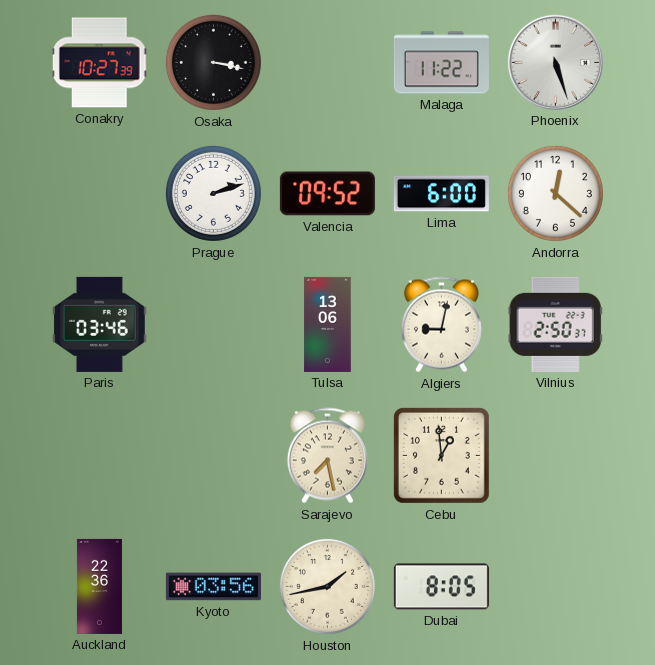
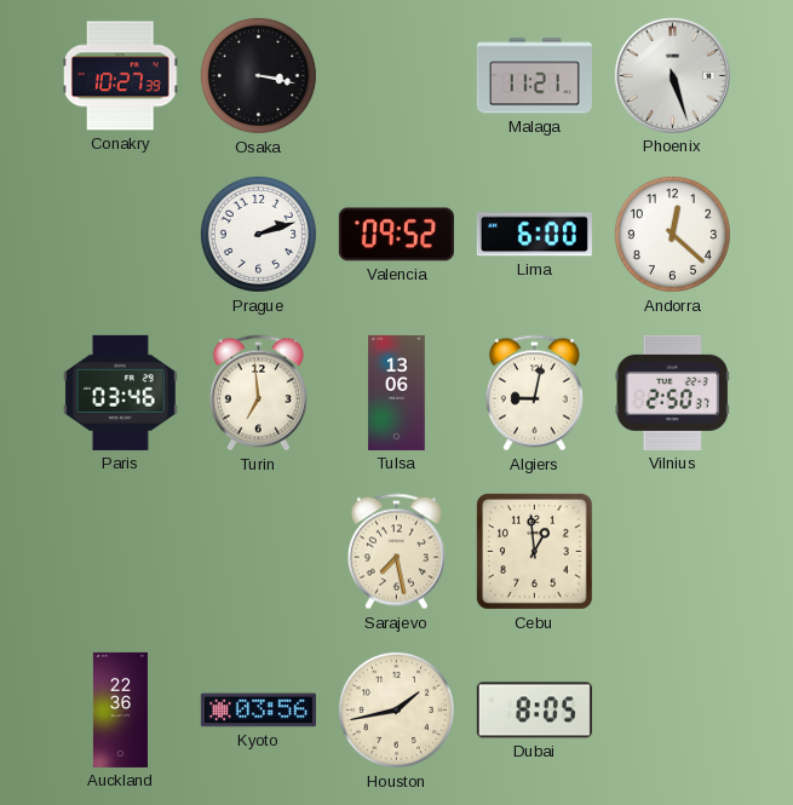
Malaga: 11:22 -> 11:21
Turin: none -> 6:59
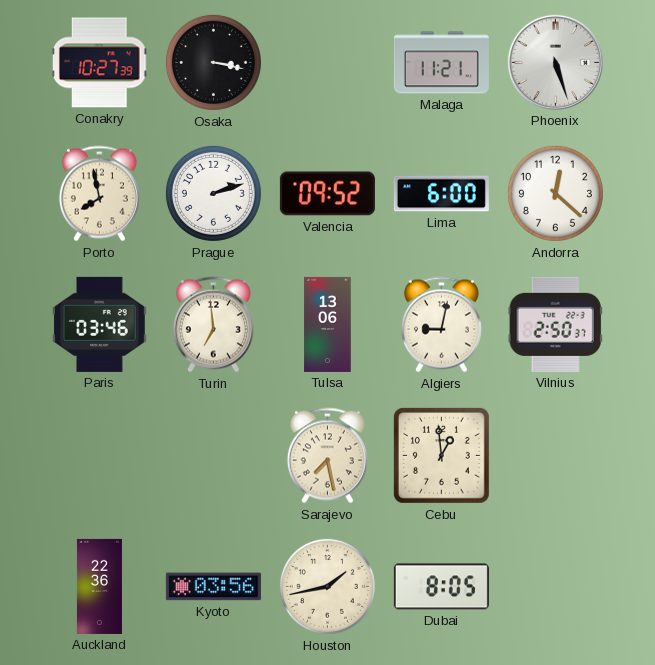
Porto: none -> 7:58
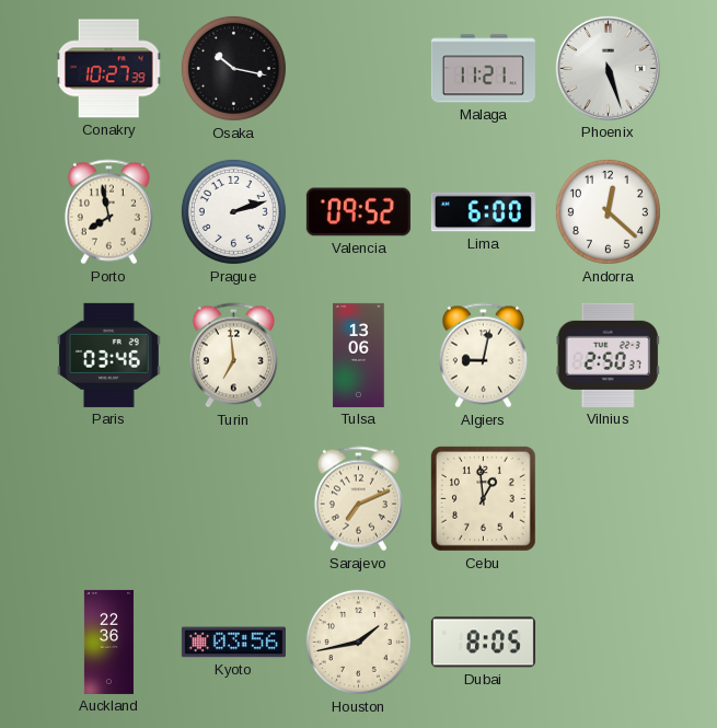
Osaka: 3:17 -> 10:17
Sarajevo: 7:28 -> 7:11
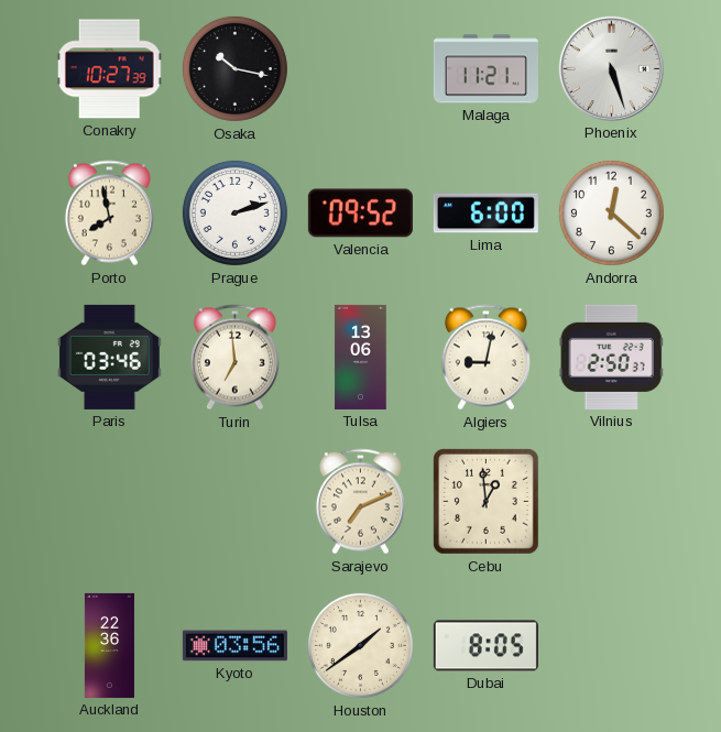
Houston: 1:43 -> 1:39
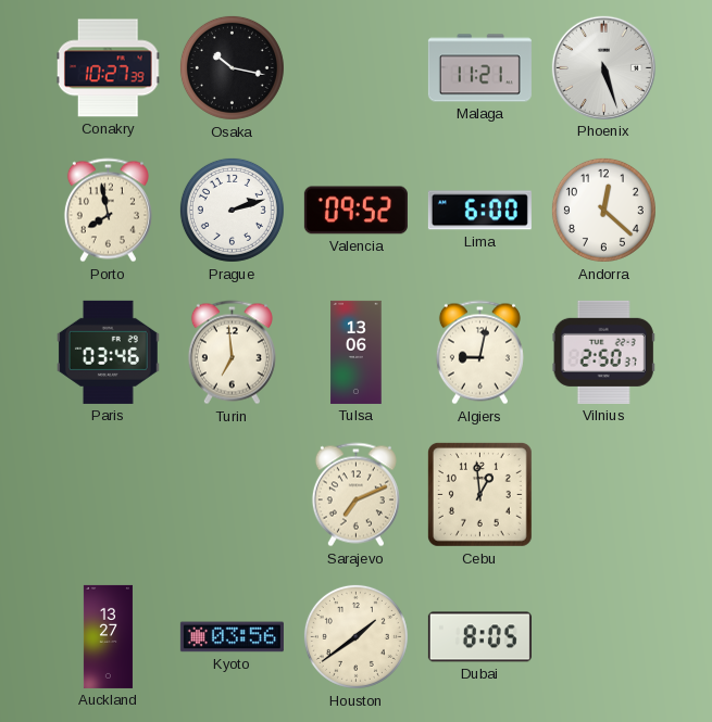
Auckland: 22:36 -> 13:27
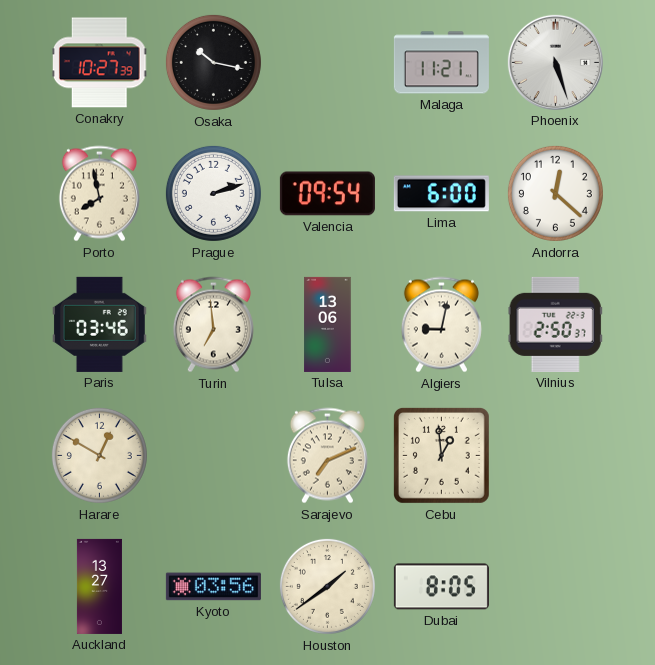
Valencia: 09:52 -> 09:54
Harare: none -> 12:50
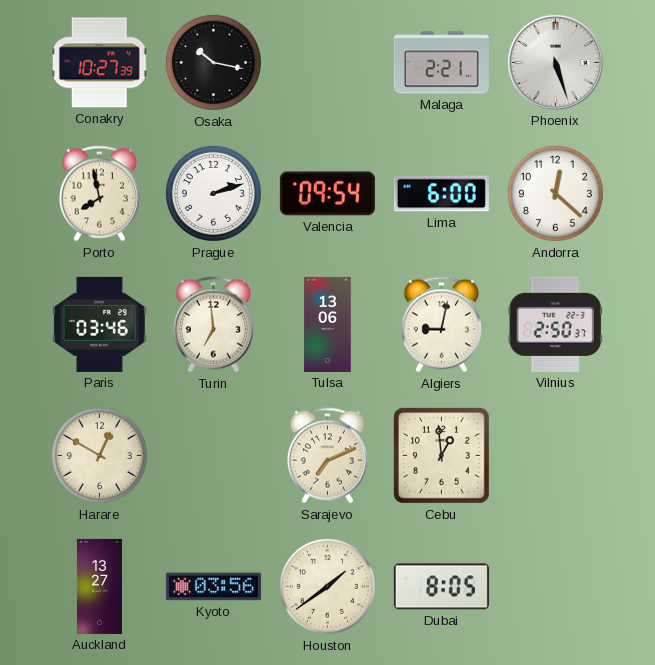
Malaga: 11:21 -> 2:21
